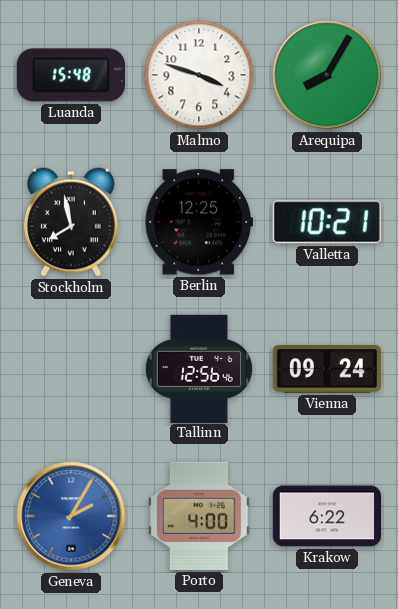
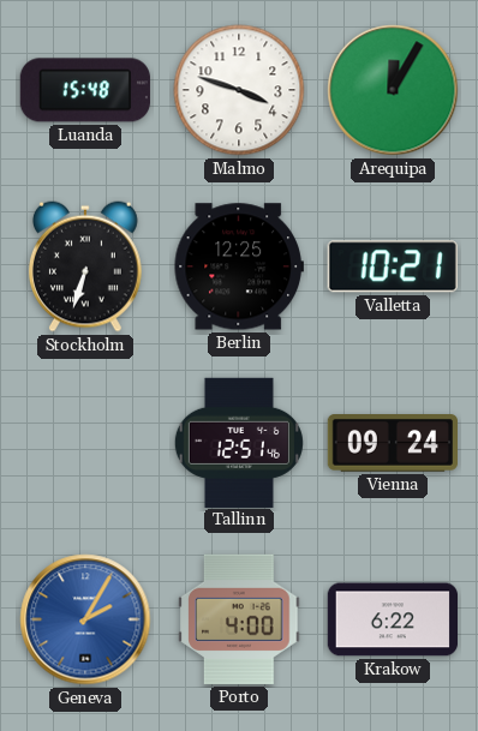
Arequipa: 8:05 -> 12:05
Stockholm: 7:58 -> 6:33
Tallinn: 12:56 -> 12:51
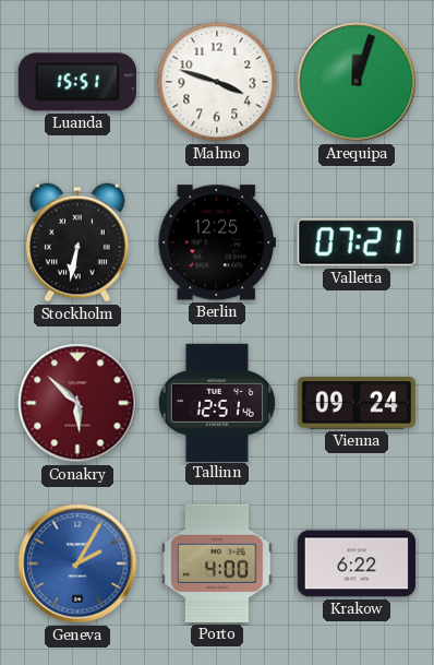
Luanda: 15:48 -> 15:51
Arequipa: 12:05 -> 12:03
Stockholm: 6:33 -> 6:32
Valletta: 10:21 -> 07:21
Conakry: none -> 5:52
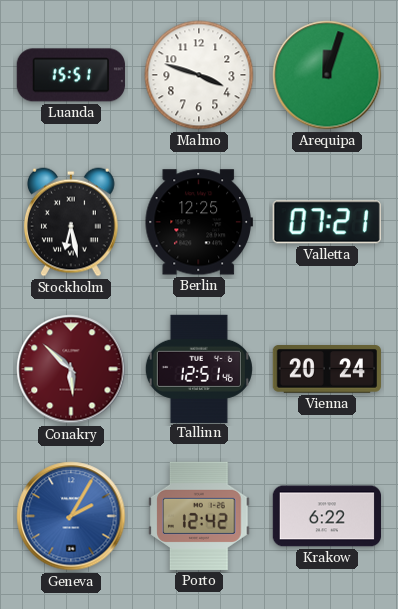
Stockholm: 6:32 -> 6:28
Vienna: 09:24 -> 20:24
Porto: 4:00 -> 12:42
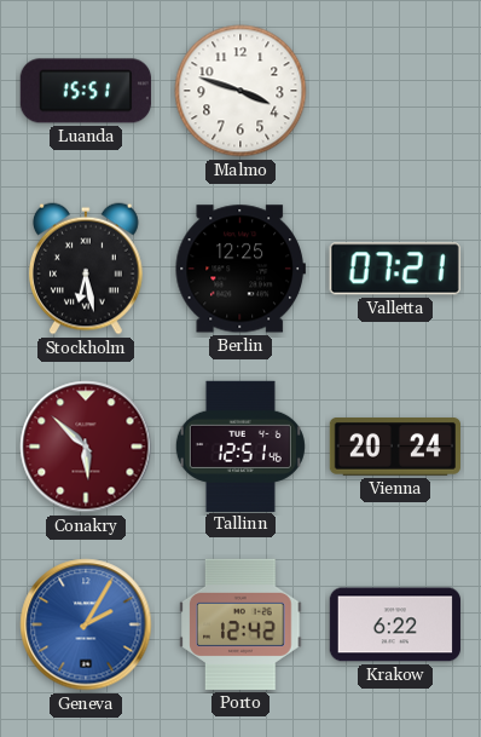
Arequipa: 12:03 -> none
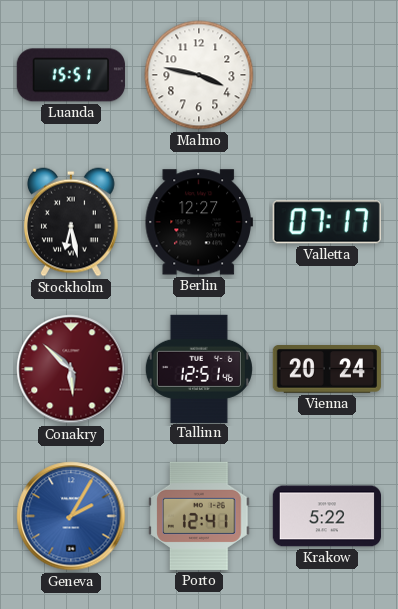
Malmo: 3:48 -> 3:47
Berlin: 12:25 -> 12:27
Valletta: 07:21 -> 07:17
Porto: 12:42 -> 12:41
Krakow: 6:22 -> 5:22
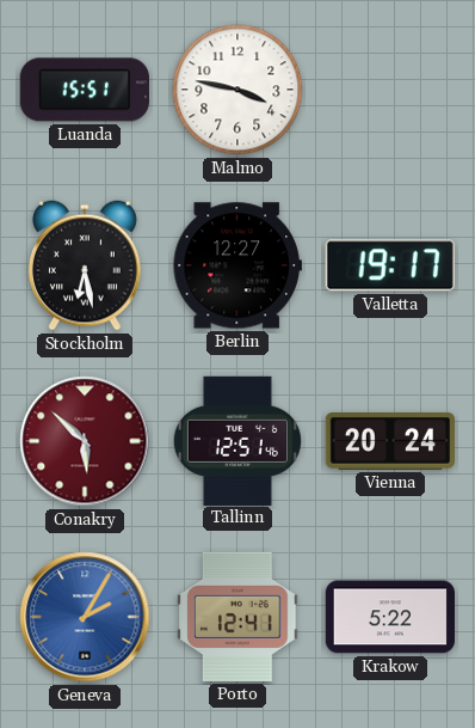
Valletta: 07:17 -> 19:17
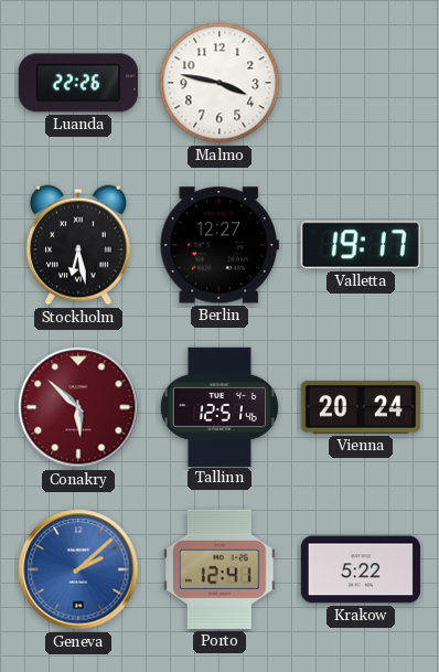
Luanda: 15:51 -> 22:26
Geneva: 2:05 -> 2:08
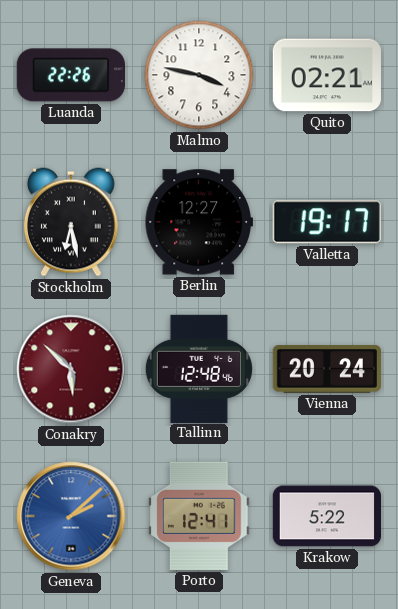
Quito: none -> 02:21
Tallinn: 12:51 -> 12:48
